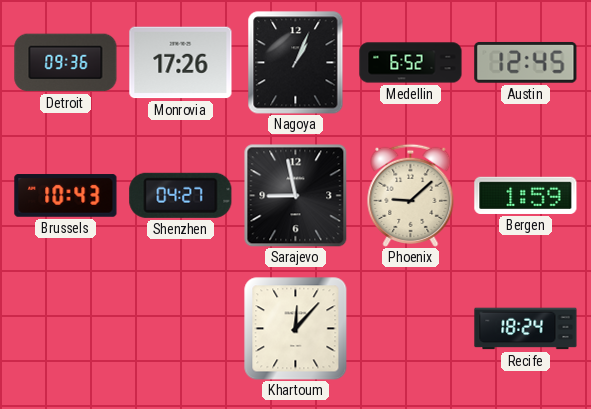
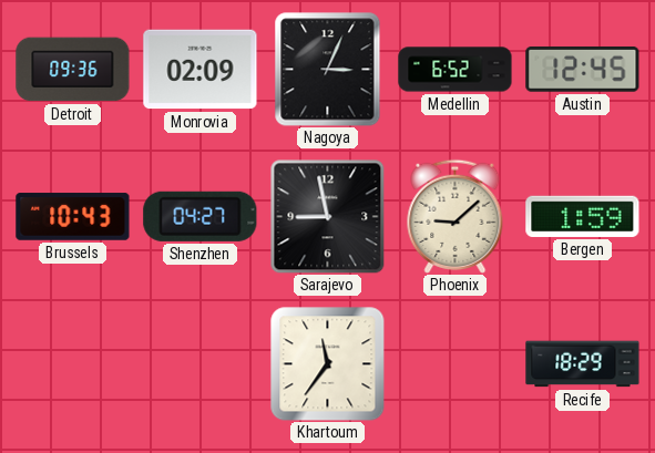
Monrovia: 17:26 -> 02:09
Nagoya: 1:04 -> 3:04
Khartoum: 12:07 -> 11:36
Recife: 18:24 -> 18:29
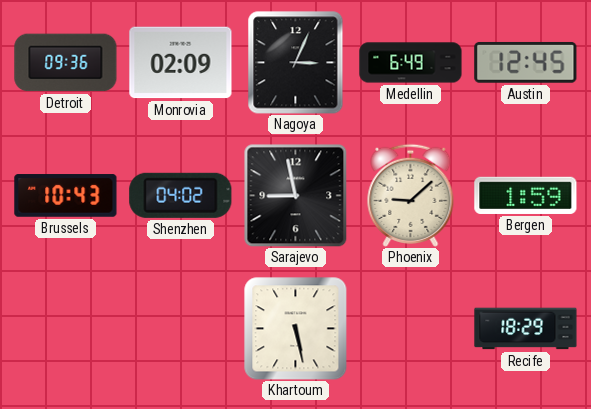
Medellin: 6:52 -> 6:49
Shenzhen: 04:27 -> 04:02
Khartoum: 11:36 -> 5:28
